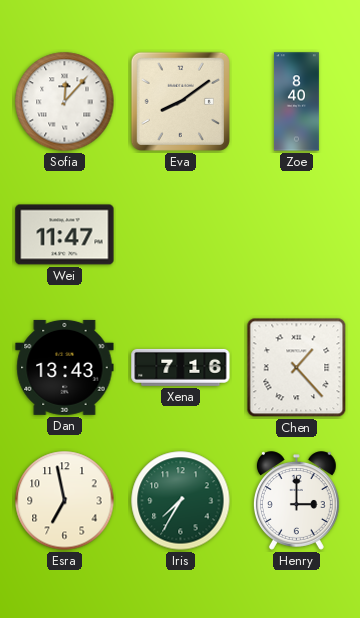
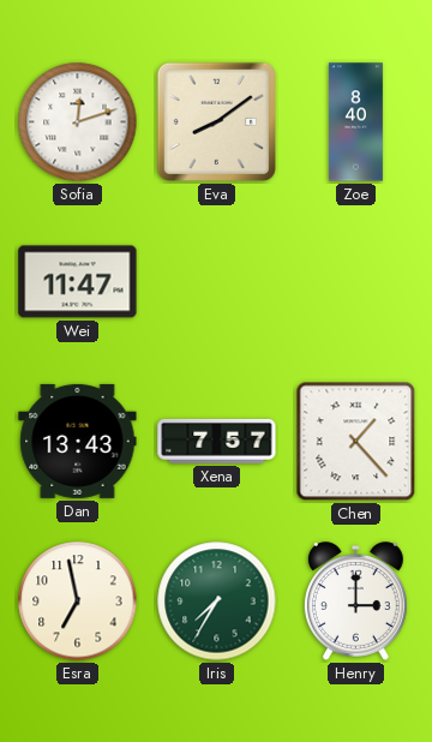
Sofia: 12:07 -> 12:12
Xena: 7:16 -> 7:57
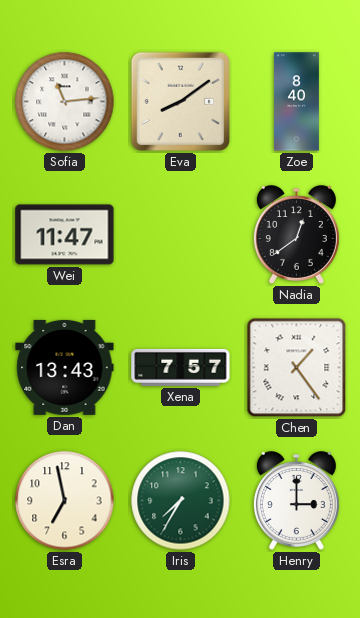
Sofia: 12:12 -> 11:14
Nadia: none -> 12:39
Chen: 1:23 -> 1:24
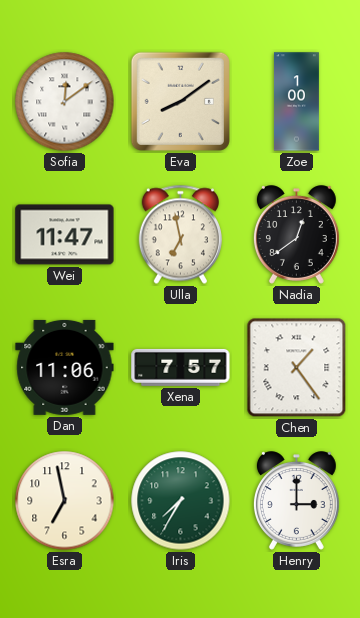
Sofia: 11:14 -> 12:09
Zoe: 8:40 -> 1:00
Ulla: none -> 6:58
Dan: 13:43 -> 11:06
